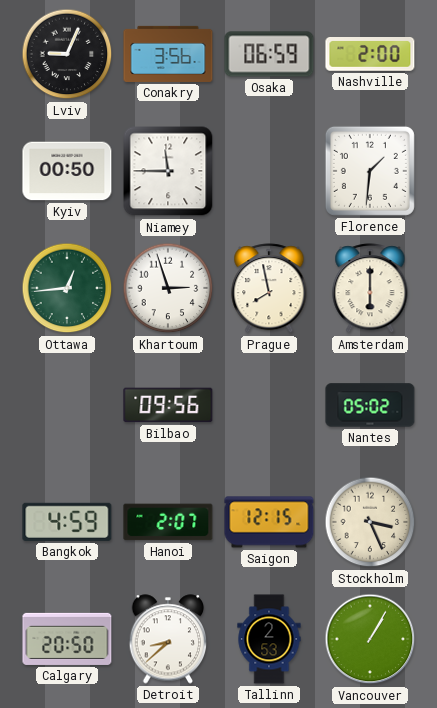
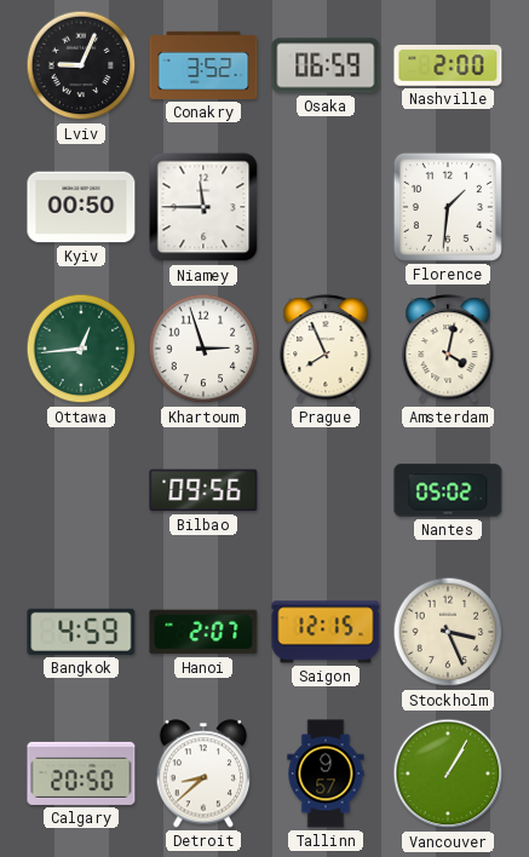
Conakry: 3:56 -> 3:52
Prague: 7:58 -> 7:56
Amsterdam: 6:00 -> 4:02
Tallinn: 2:53 -> 9:57
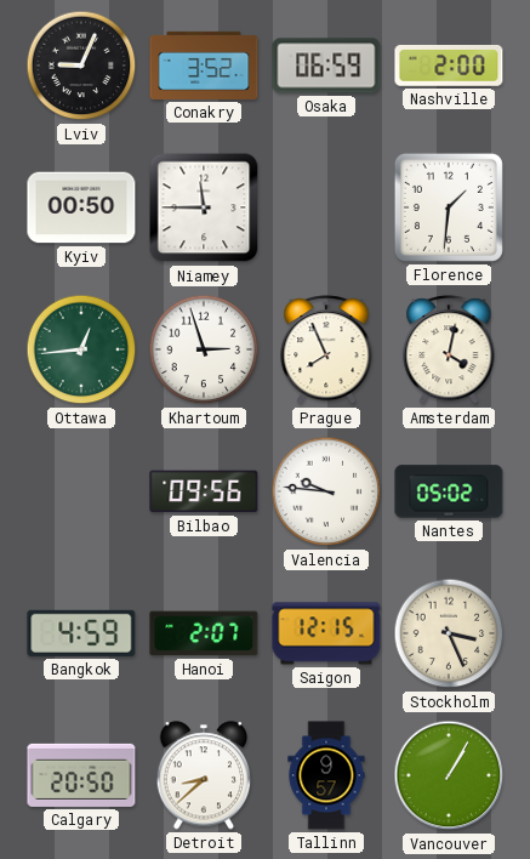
Valencia: none -> 9:46
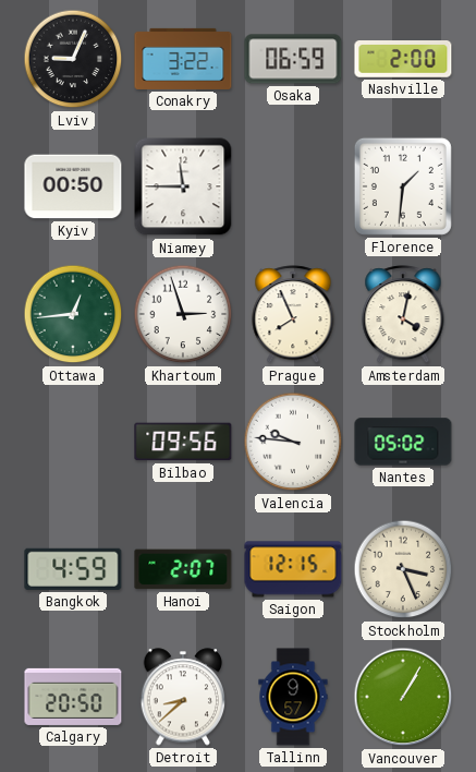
Conakry: 3:52 -> 3:22
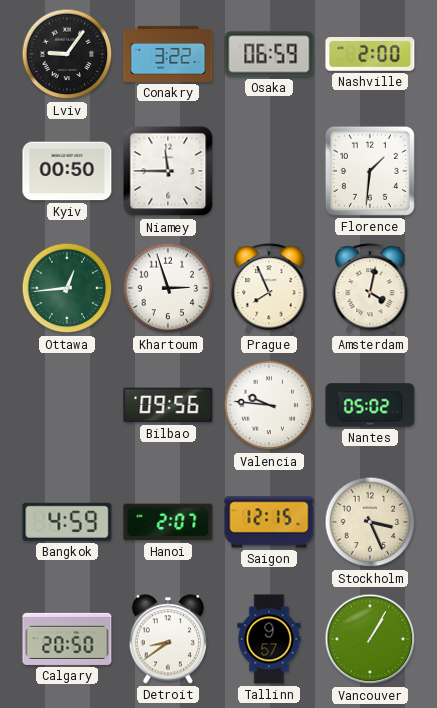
Lviv: 9:04 -> 9:06
Detroit: 8:38 -> 8:39
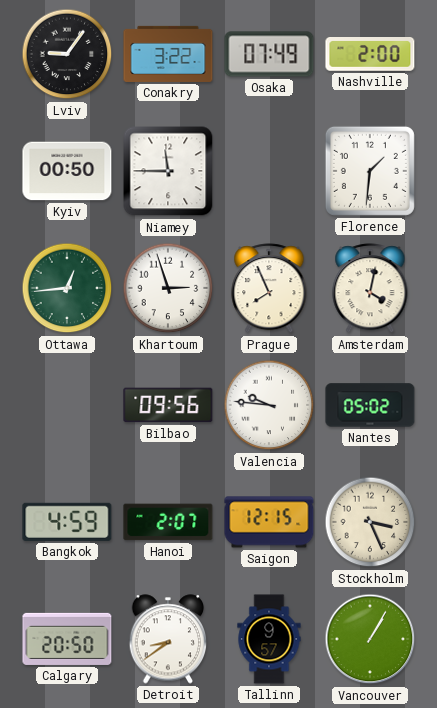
Osaka: 06:59 -> 07:49
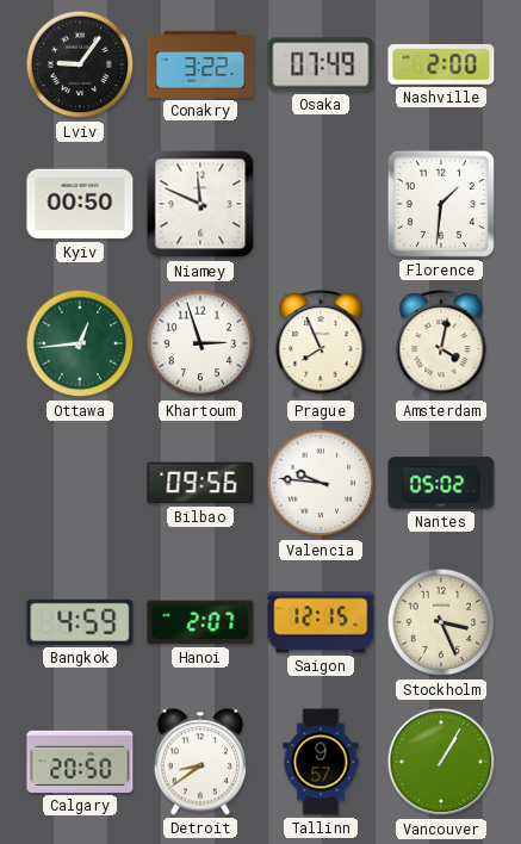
Niamey: 11:45 -> 11:49
